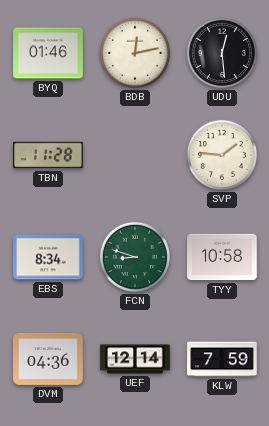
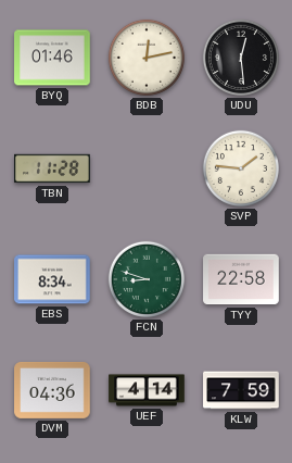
TYY: 10:58 -> 22:58
UEF: 12:14 -> 4:14
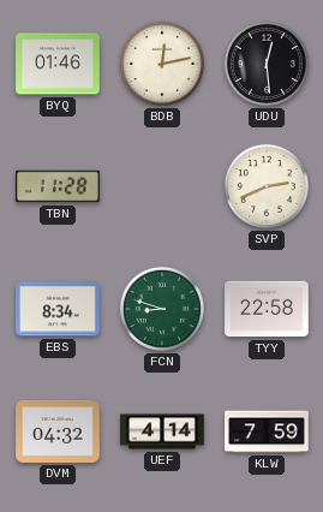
SVP: 1:46 -> 2:41
DVM: 04:36 -> 04:32
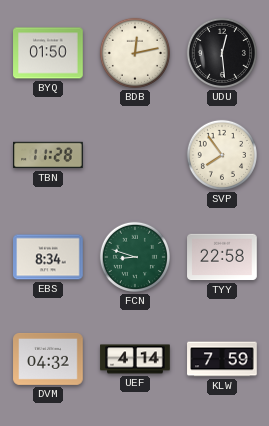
BYQ: 01:46 -> 01:50
SVP: 2:41 -> 7:54
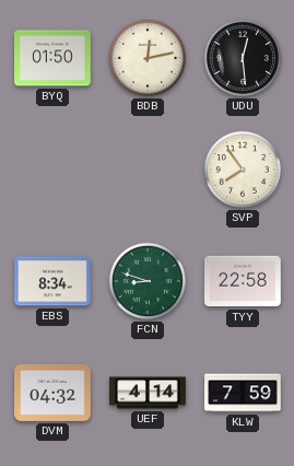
TBN: 11:28 -> none
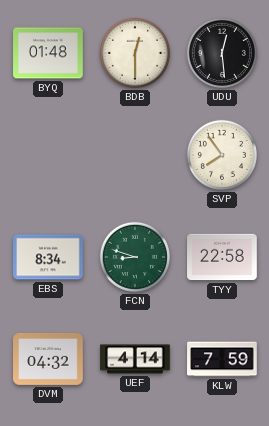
BYQ: 01:50 -> 01:48
BDB: 12:13 -> 12:30
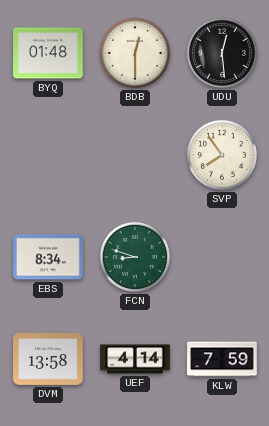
TYY: 22:58 -> none
DVM: 04:32 -> 13:58
